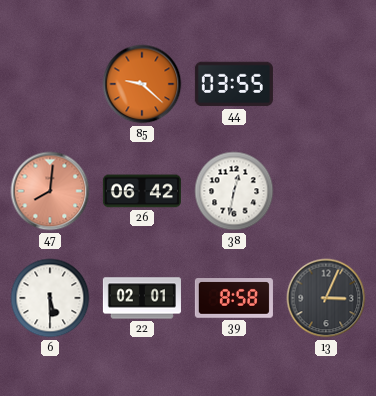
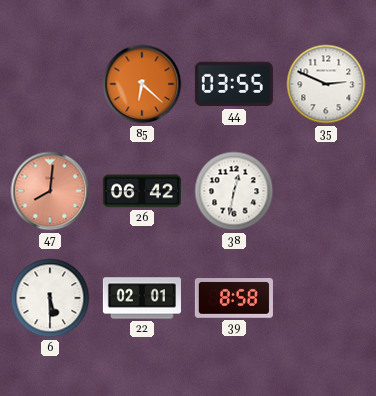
85: 9:22 -> 6:22
35: none -> 2:49
13: 3:04 -> none
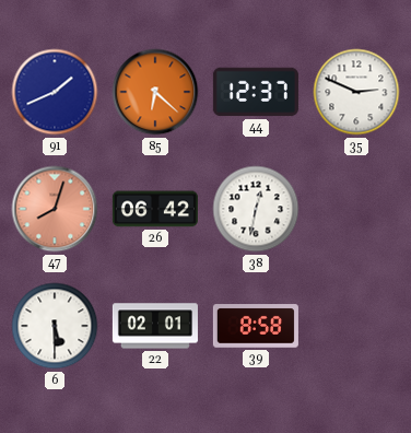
91: none -> 1:41
44: 03:55 -> 12:37
47: 8:01 -> 8:03
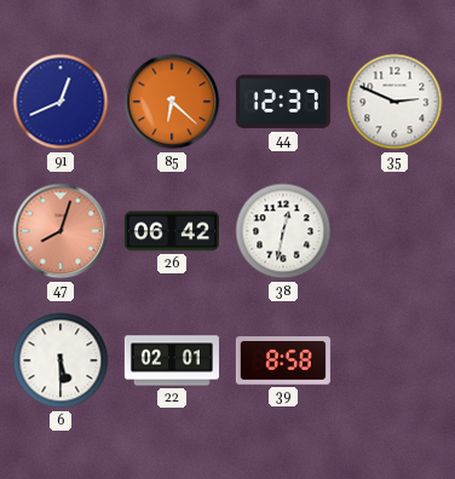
91: 1:41 -> 12:41
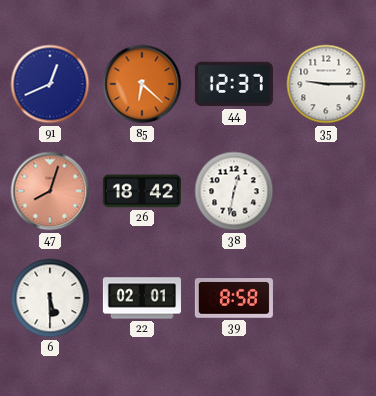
35: 2:49 -> 9:15
26: 06:42 -> 18:42
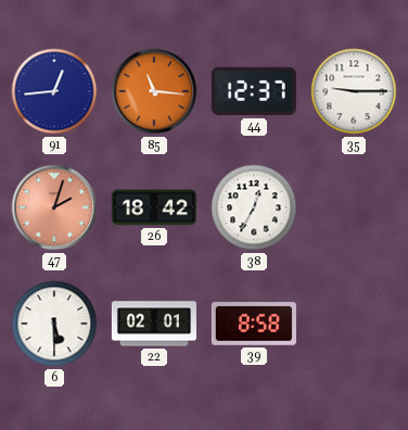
91: 12:41 -> 12:44
85: 6:22 -> 11:16
47: 8:03 -> 2:03
38: 12:32 -> 12:35
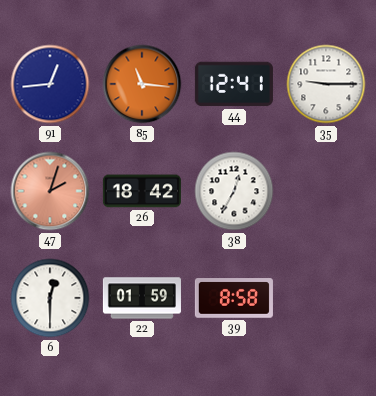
44: 12:37 -> 12:41
6: 5:30 -> 12:30
22: 02:01 -> 01:59
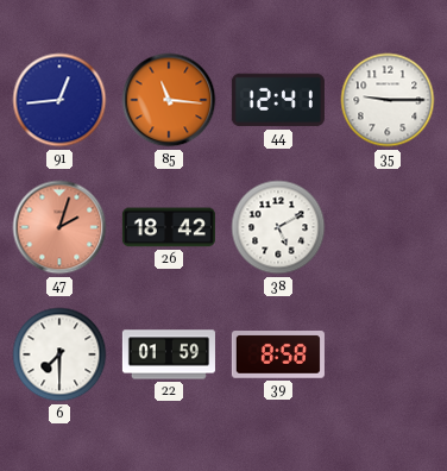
38: 12:35 -> 5:10
6: 12:30 -> 7:30
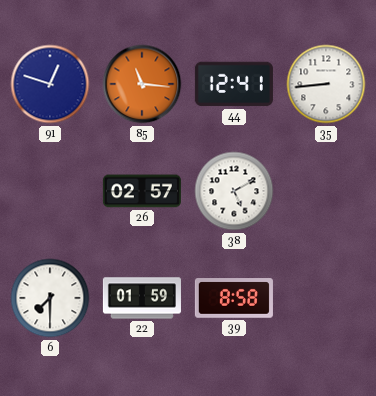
91: 12:44 -> 12:48
35: 9:15 -> 8:44
47: 2:03 -> none
26: 18:42 -> 02:57
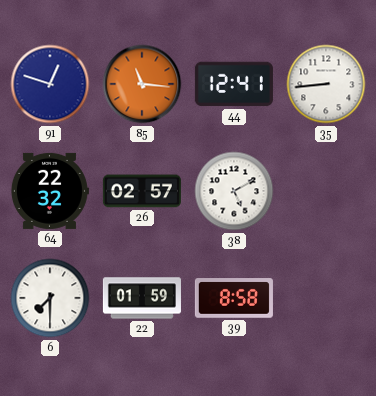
64: none -> 22:32
